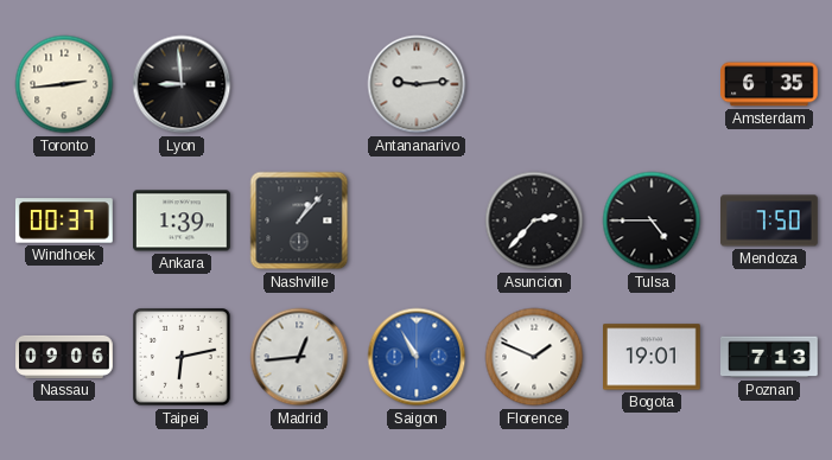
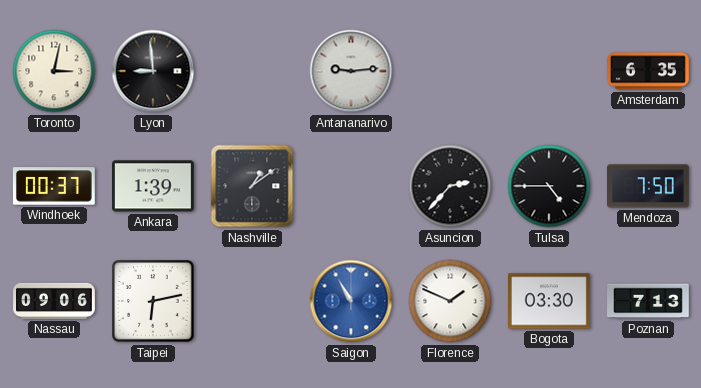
Toronto: 2:44 -> 3:02
Nashville: 1:07 -> 1:09
Madrid: 12:44 -> none
Bogota: 19:01 -> 03:30
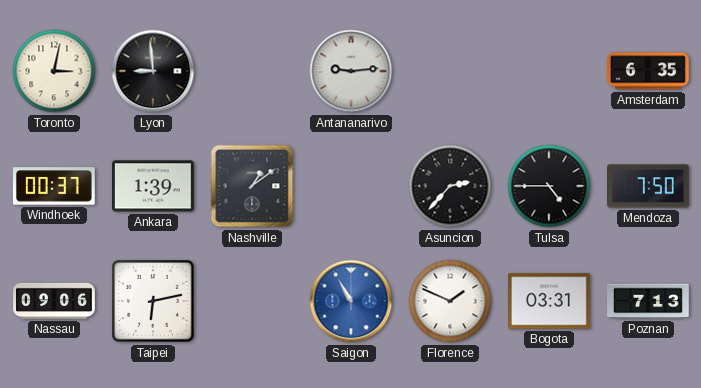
Bogota: 03:30 -> 03:31
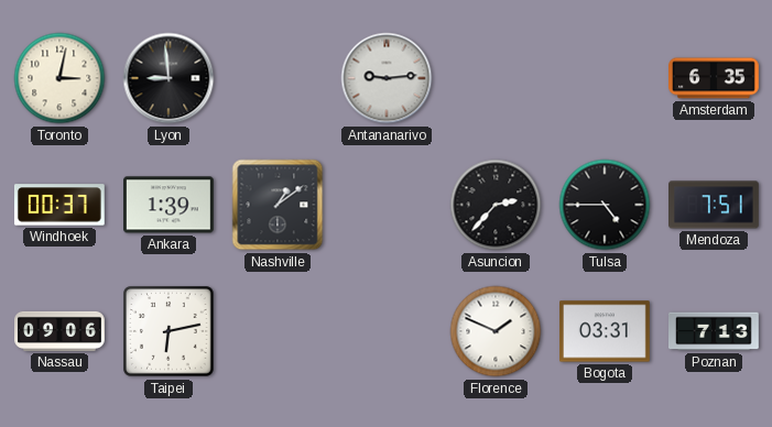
Mendoza: 7:50 -> 7:51
Saigon: 10:55 -> none
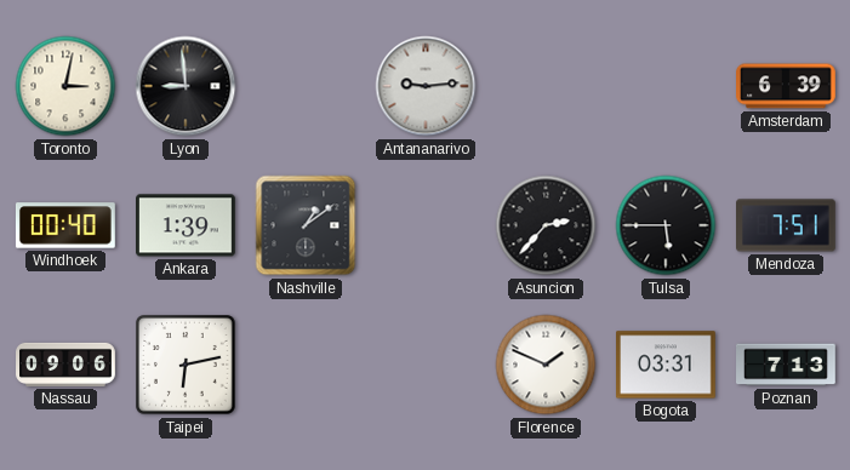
Amsterdam: 6:35 -> 6:39
Windhoek: 00:37 -> 00:40
Tulsa: 4:45 -> 5:45
